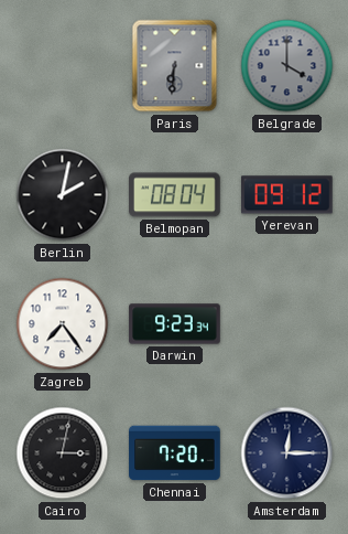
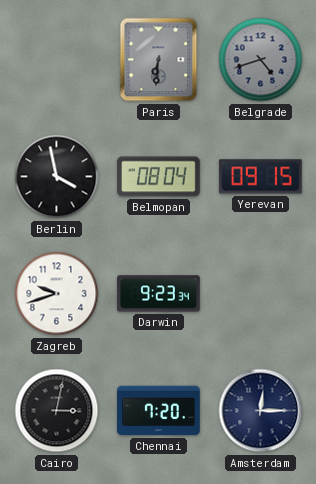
Belgrade: 4:00 -> 4:42
Berlin: 2:02 -> 3:58
Yerevan: 09:12 -> 09:15
Zagreb: 7:24 -> 9:42
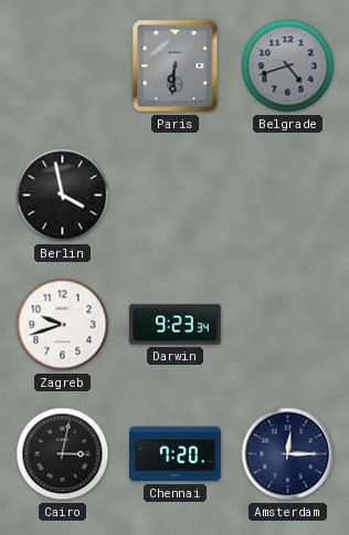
Belmopan: 08:04 -> none
Yerevan: 09:15 -> none
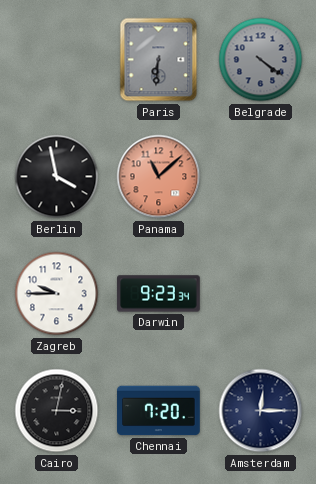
Belgrade: 4:42 -> 4:21
Panama: none -> 11:08
Zagreb: 9:42 -> 9:45
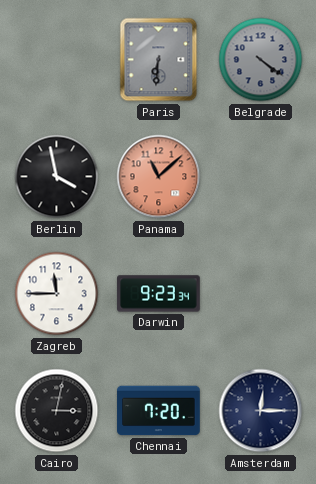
Zagreb: 9:45 -> 11:45
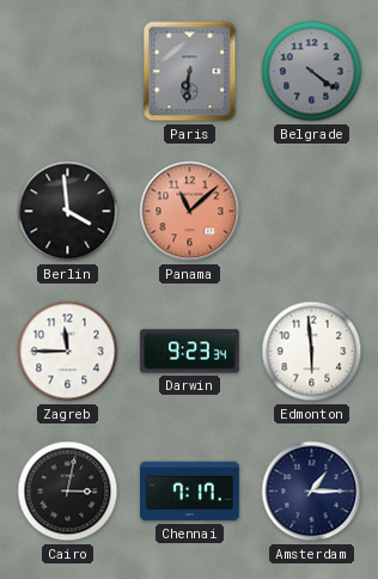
Berlin: 3:58 -> 3:59
Edmonton: none -> 5:59
Chennai: 7:20 -> 7:17
Amsterdam: 12:15 -> 1:15
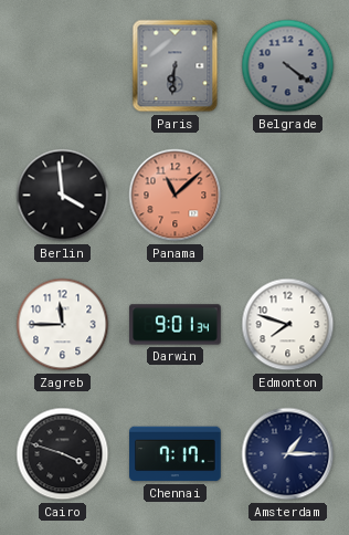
Darwin: 9:23 -> 9:01
Edmonton: 5:59 -> 7:48
Cairo: 3:02 -> 3:48
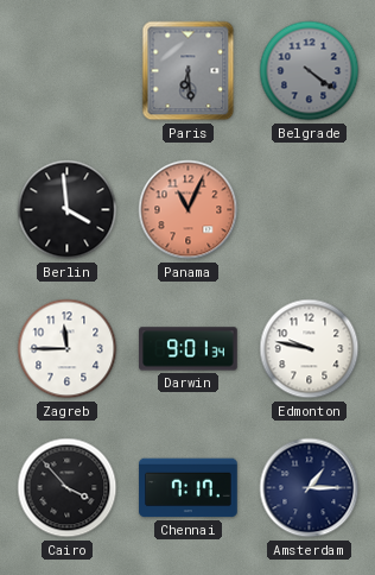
Paris: 6:31 -> 6:29
Panama: 11:08 -> 11:04
Edmonton: 7:48 -> 9:47
Cairo: 3:48 -> 3:53
